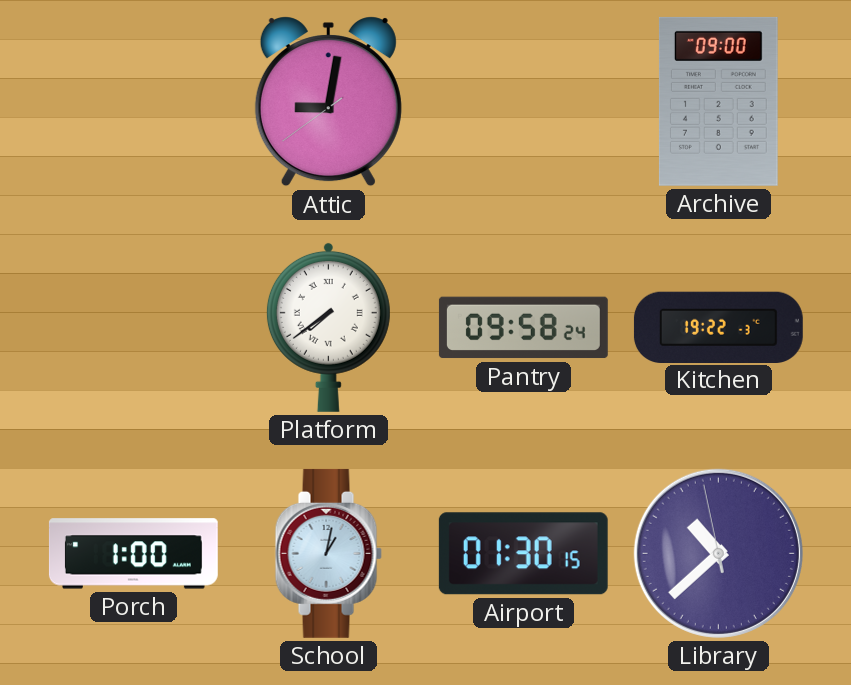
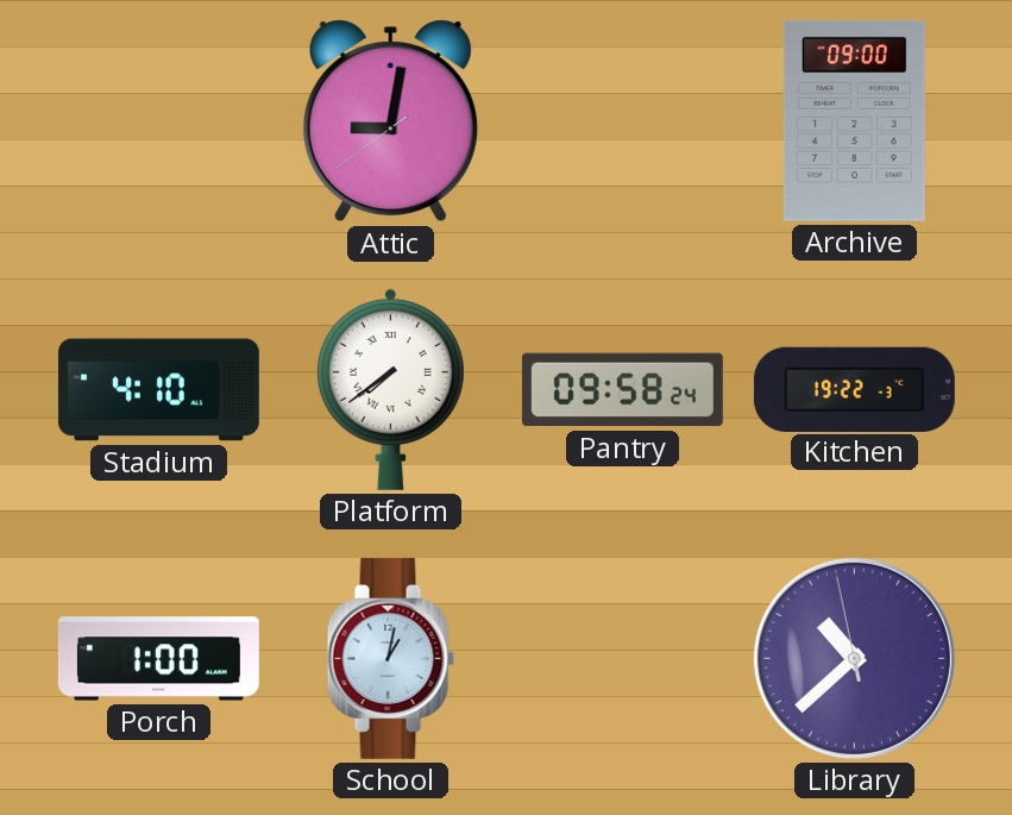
Stadium: none -> 4:10
Airport: 01:30 -> none
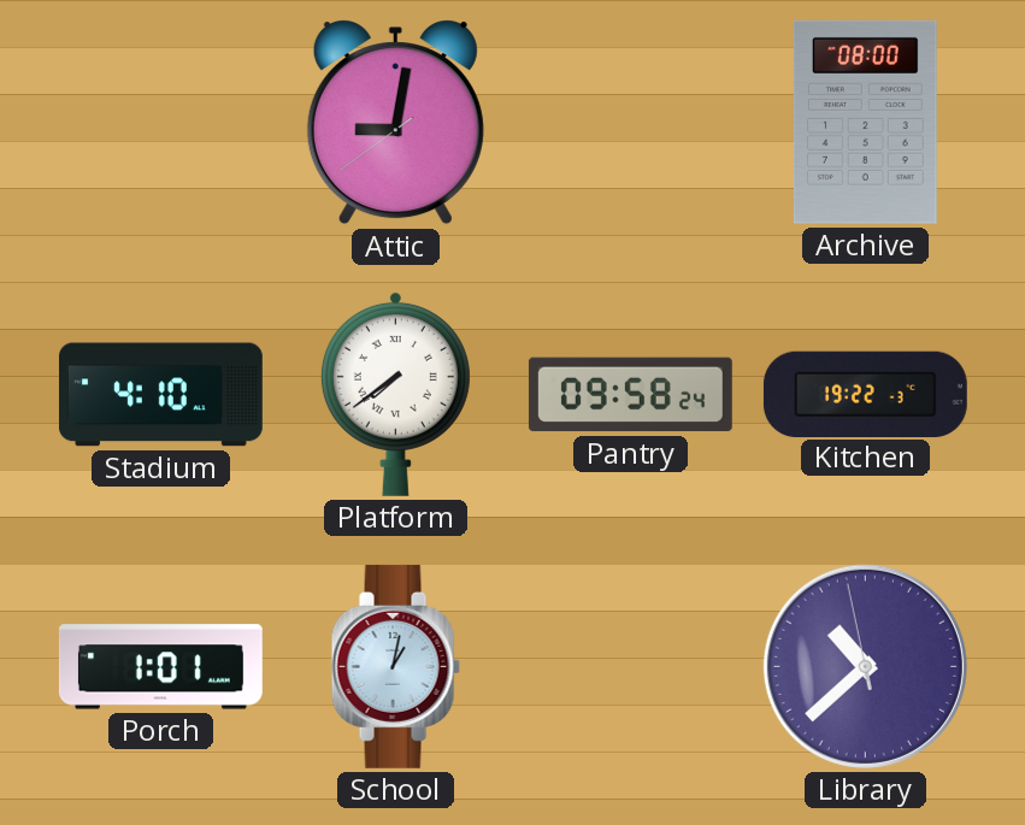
Archive: 09:00 -> 08:00
Porch: 1:00 -> 1:01
